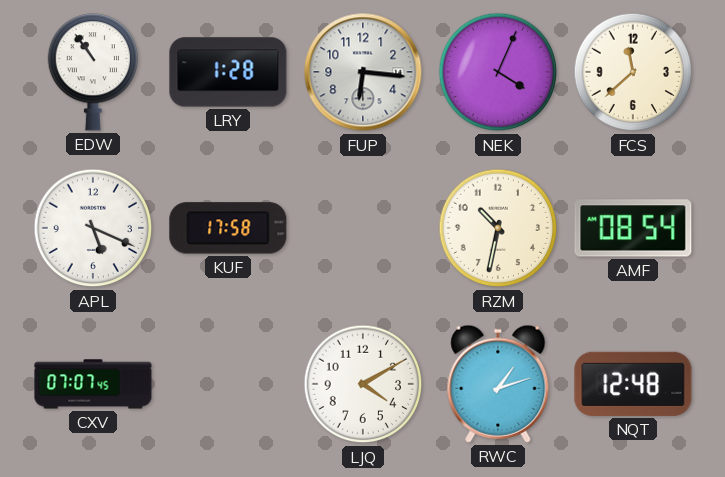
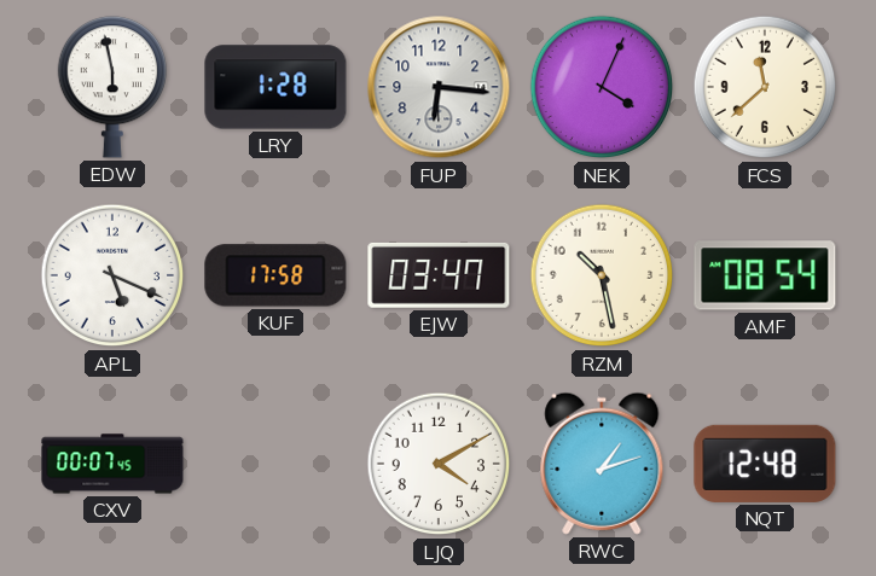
EDW: 10:54 -> 5:58
EJW: none -> 03:47
RZM: 10:32 -> 10:28
CXV: 07:07 -> 00:07
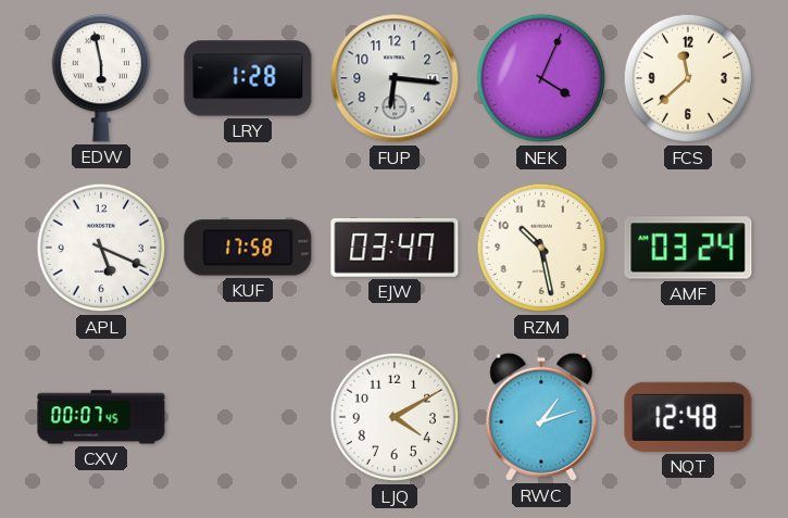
AMF: 08:54 -> 03:24
